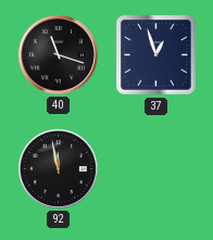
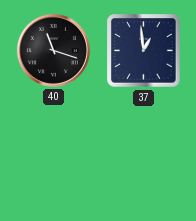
37: 12:57 -> 12:59
92: 11:58 -> none
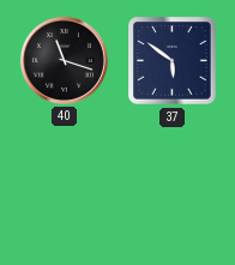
37: 12:59 -> 5:51
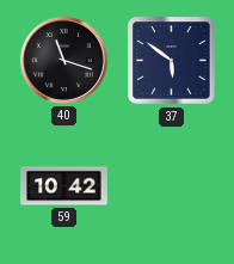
59: none -> 10:42
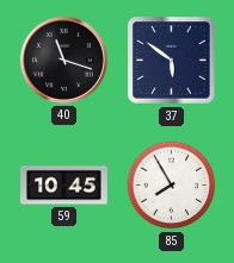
59: 10:42 -> 10:45
85: none -> 7:55
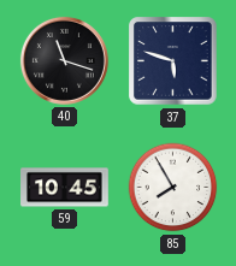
37: 5:51 -> 5:48
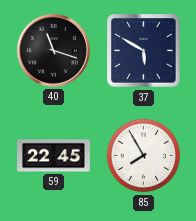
37: 5:48 -> 5:50
59: 10:45 -> 22:45
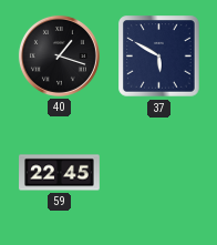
40: 11:18 -> 1:18
85: 7:55 -> none
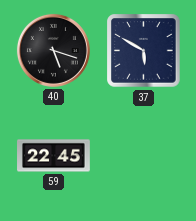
40: 1:18 -> 5:18
